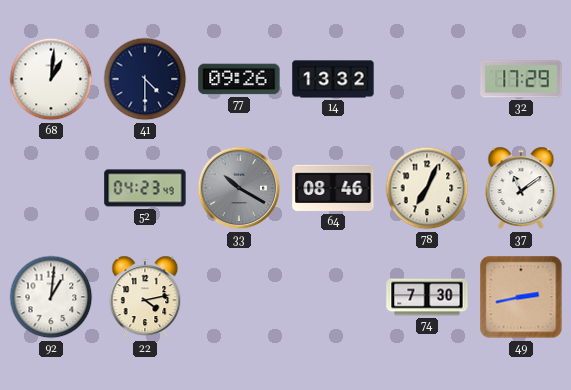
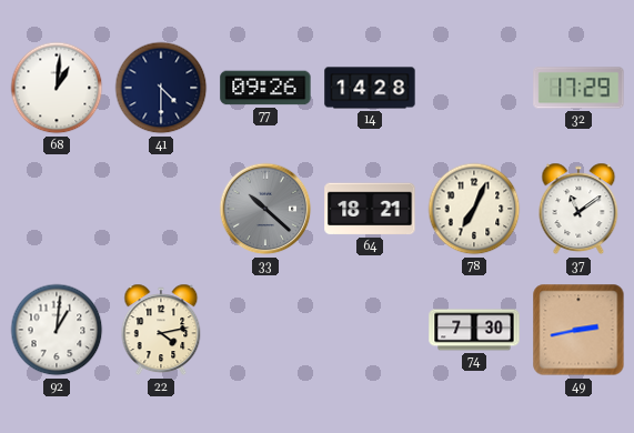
14: 13:32 -> 14:28
52: 04:23 -> none
33: 10:20 -> 10:22
64: 08:46 -> 18:21
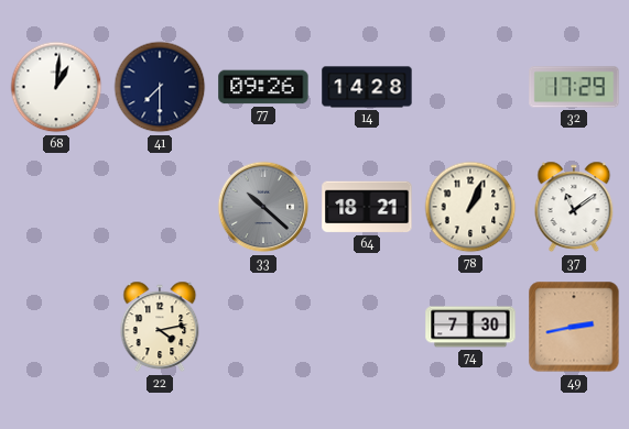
41: 4:30 -> 7:30
78: 7:04 -> 1:04
92: 1:01 -> none
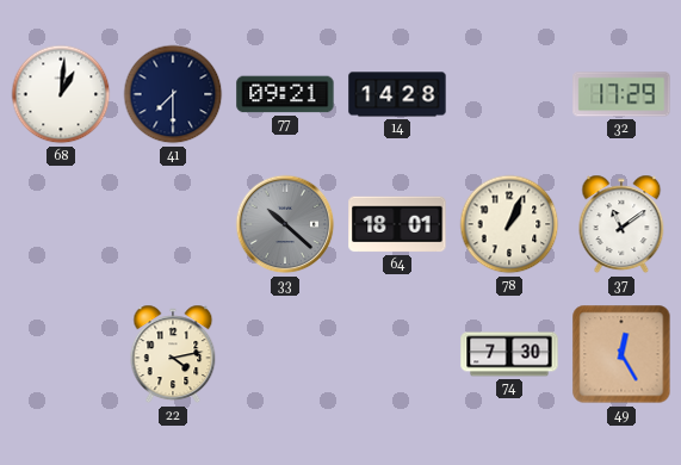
77: 09:26 -> 09:21
64: 18:21 -> 18:01
49: 2:43 -> 12:25
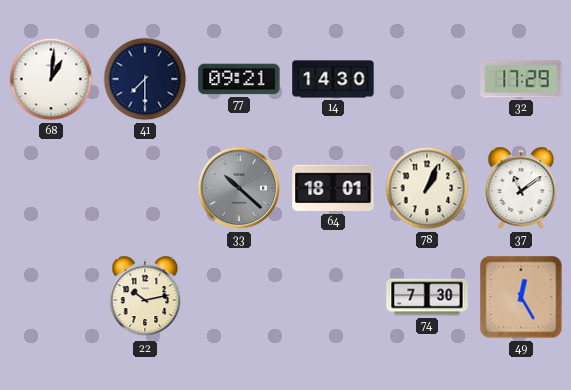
14: 14:28 -> 14:30
22: 4:13 -> 10:13
